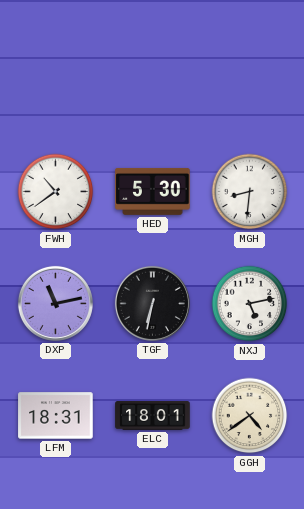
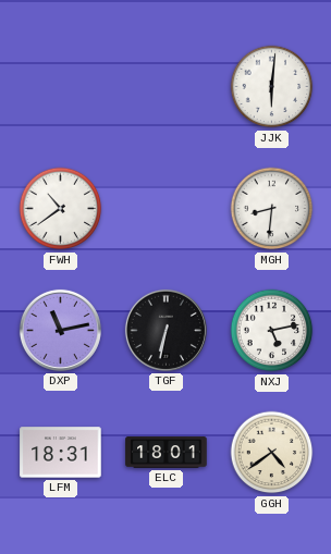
JJK: none -> 6:01
HED: 5:30 -> none
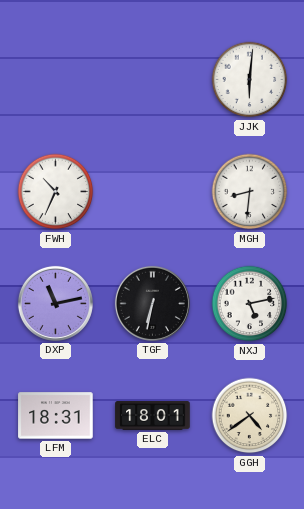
FWH: 10:39 -> 10:34
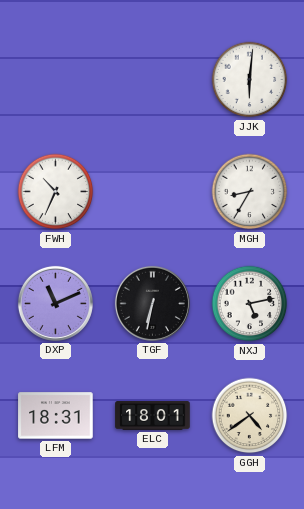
MGH: 8:31 -> 8:35
DXP: 11:13 -> 11:11
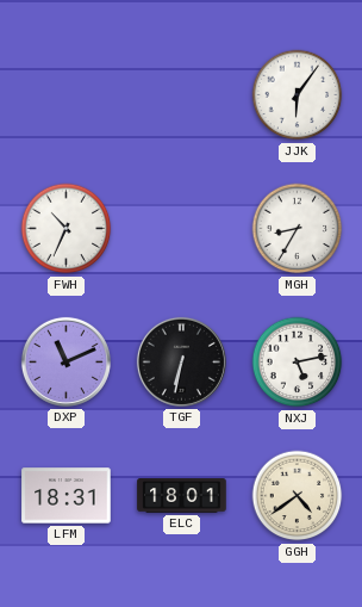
JJK: 6:01 -> 6:06
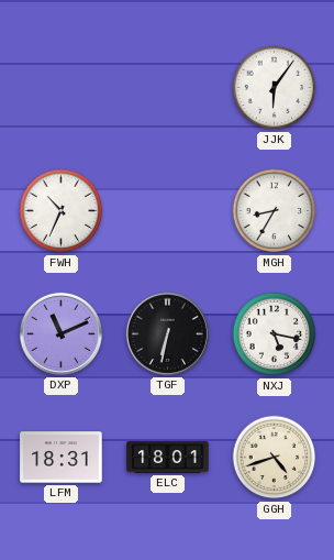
NXJ: 5:13 -> 5:17
GGH: 4:39 -> 4:42
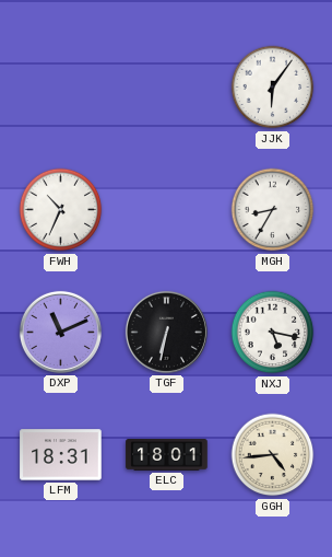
GGH: 4:42 -> 4:44
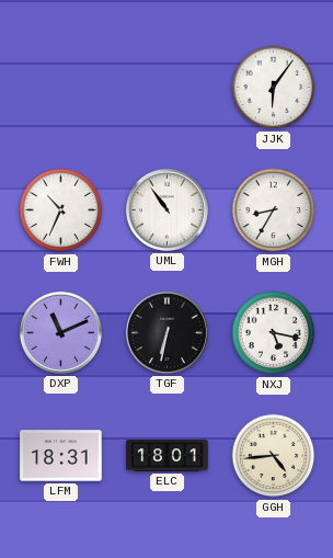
UML: none -> 10:54
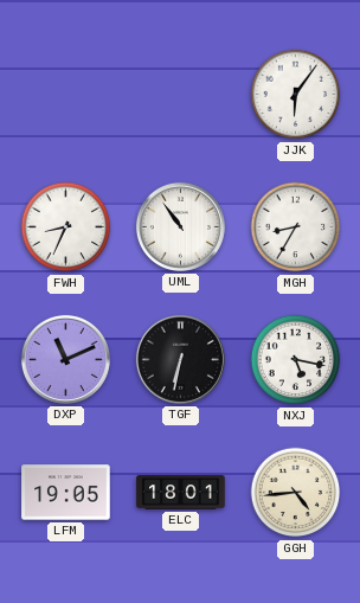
FWH: 10:34 -> 8:34
LFM: 18:31 -> 19:05
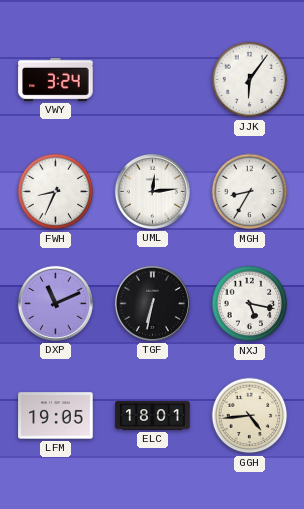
VWY: none -> 3:24
UML: 10:54 -> 12:14
